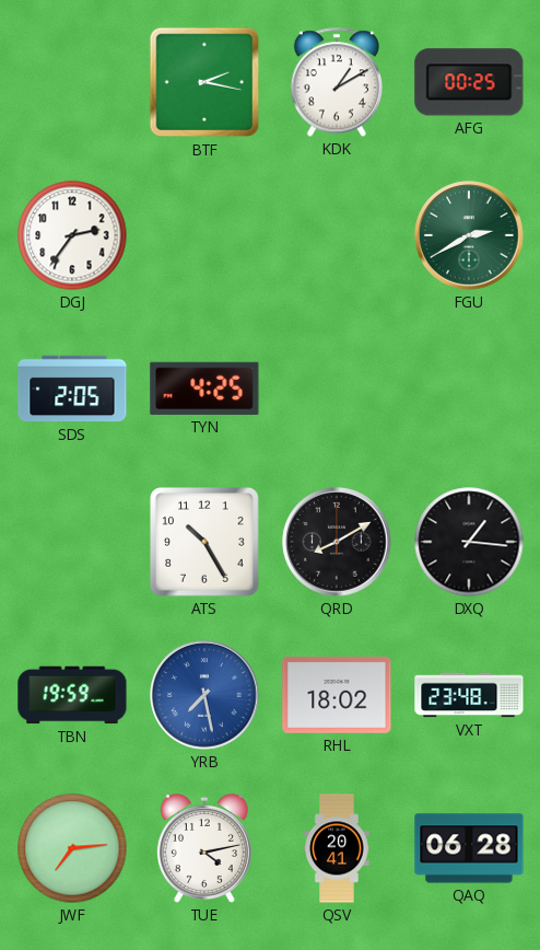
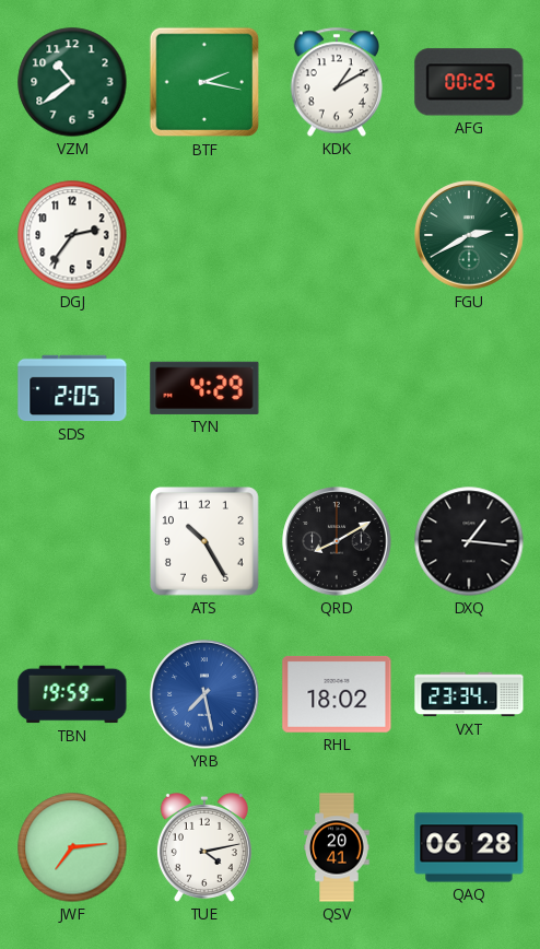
VZM: none -> 10:39
TYN: 4:25 -> 4:29
VXT: 23:48 -> 23:34
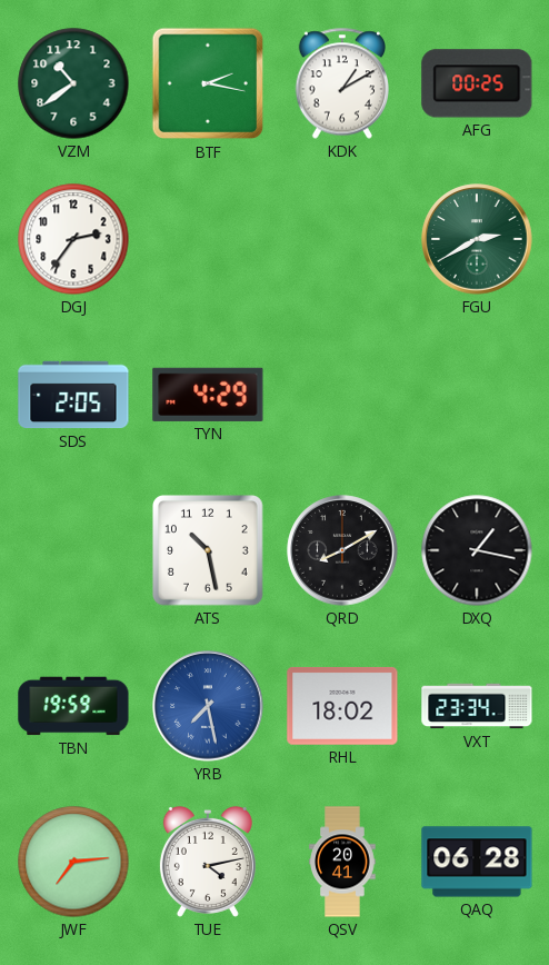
ATS: 10:25 -> 10:28
DXQ: 1:16 -> 1:17
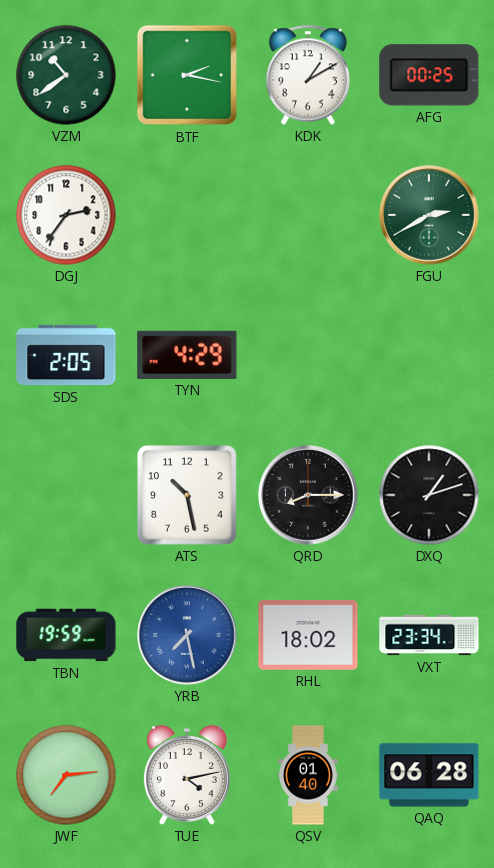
QRD: 8:10 -> 8:15
DXQ: 1:17 -> 1:12
QSV: 20:41 -> 01:40
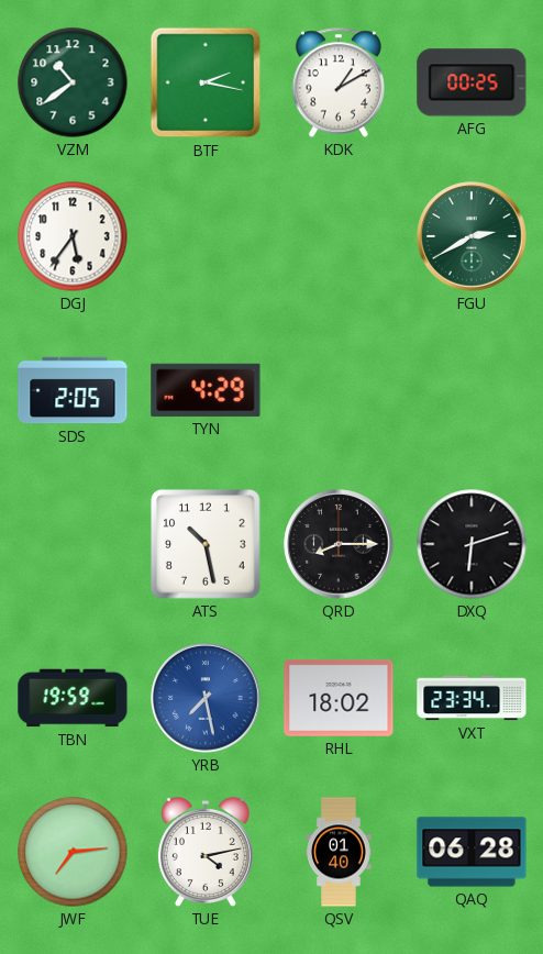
DGJ: 2:36 -> 5:36
DXQ: 1:12 -> 6:12
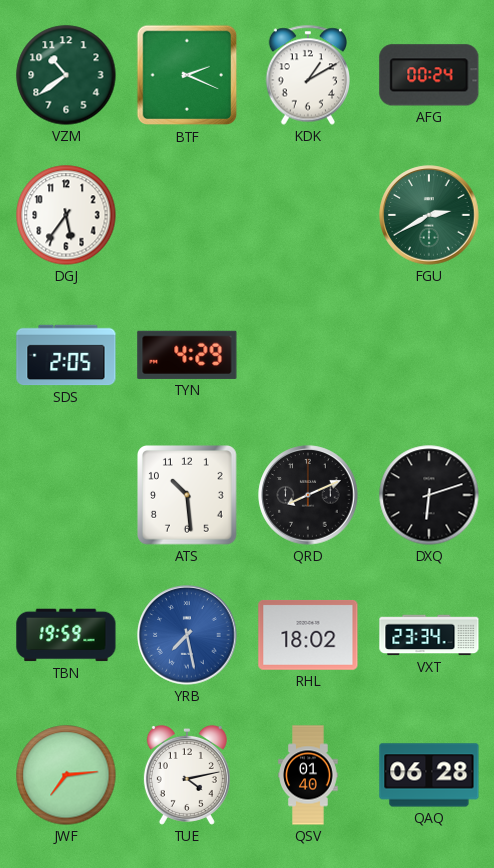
BTF: 2:17 -> 2:19
AFG: 00:25 -> 00:24
ATS: 10:28 -> 10:29
QRD: 8:15 -> 8:11
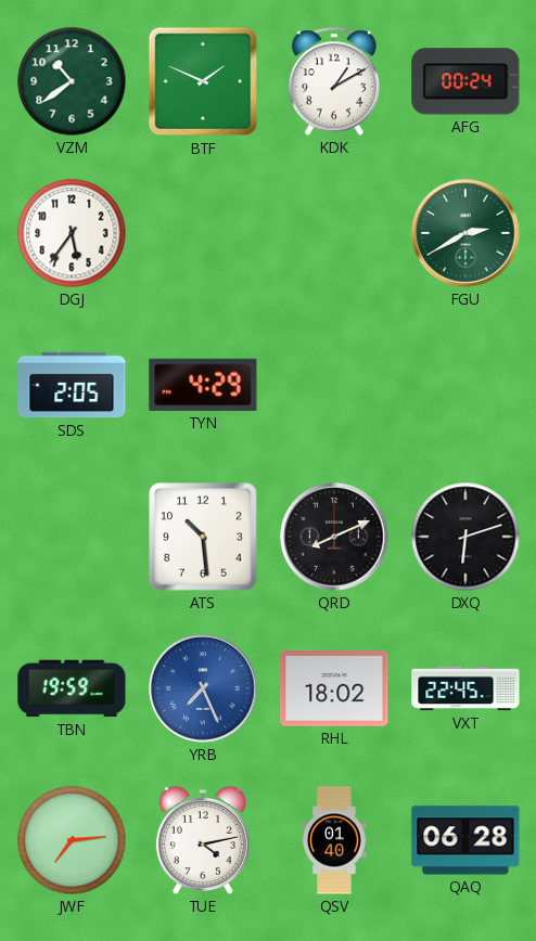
BTF: 2:19 -> 1:49
YRB: 7:28 -> 7:26
VXT: 23:34 -> 22:45
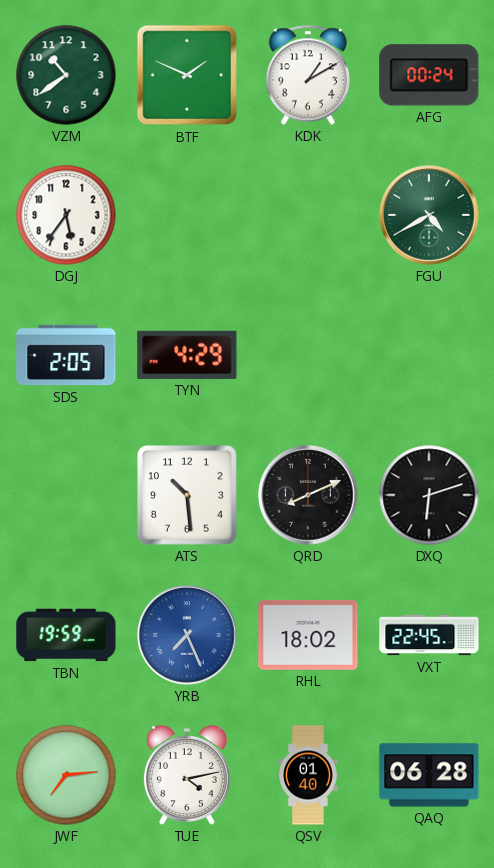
FGU: 2:40 -> 4:40
